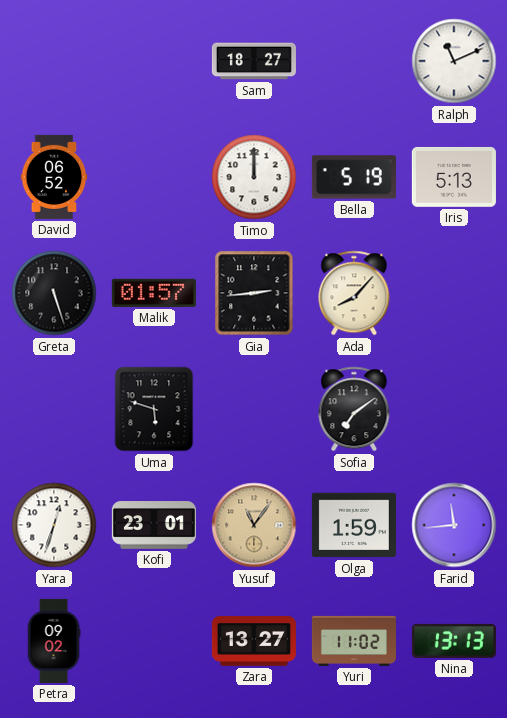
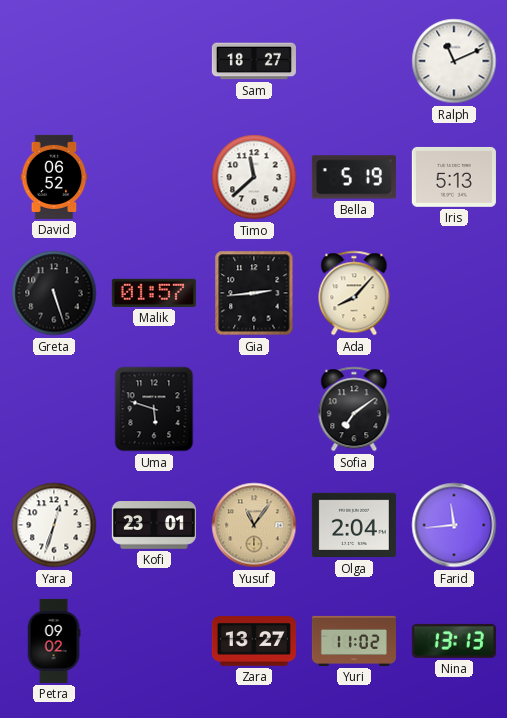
Timo: 12:00 -> 11:38
Olga: 1:59 -> 2:04
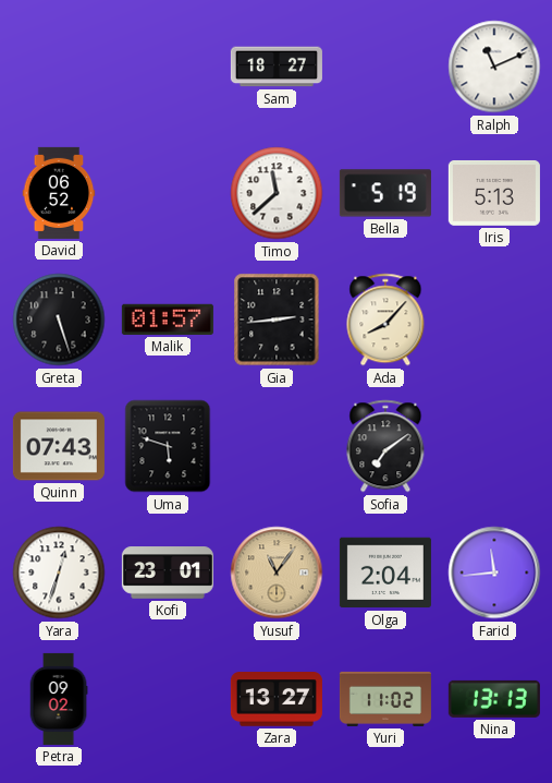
Quinn: none -> 07:43
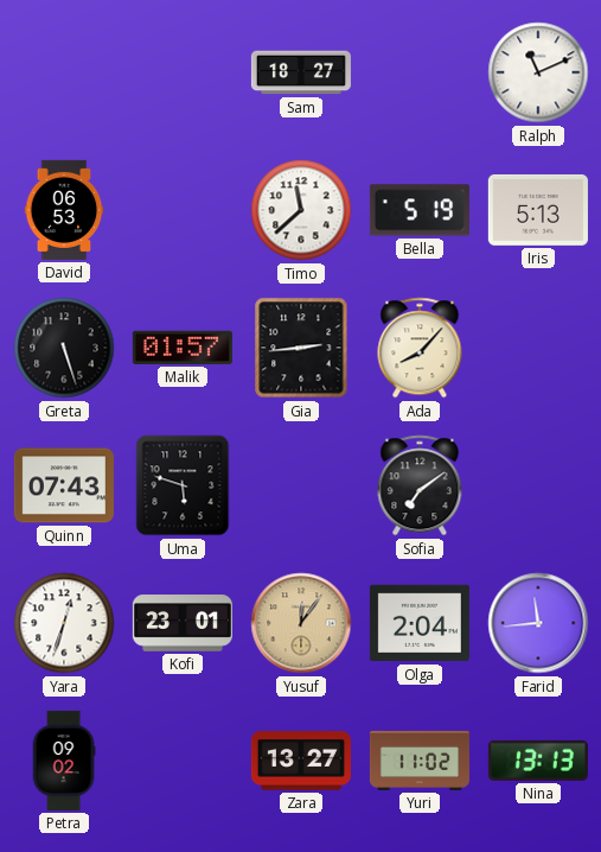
David: 06:52 -> 06:53
Yusuf: 11:06 -> 12:06
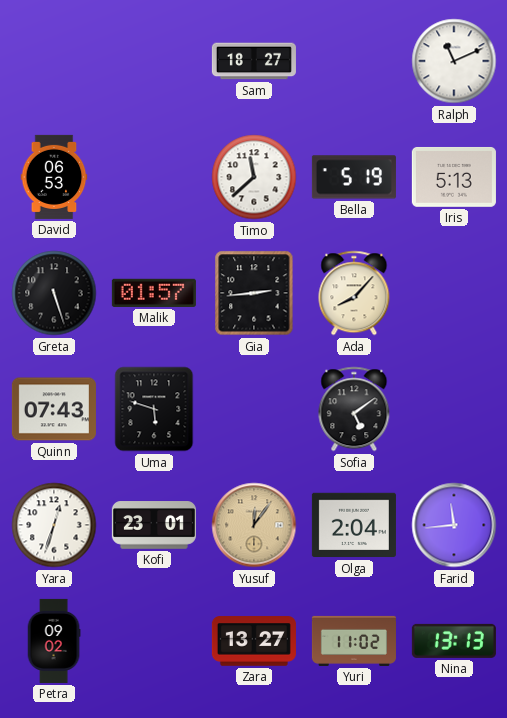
Sofia: 7:09 -> 5:09
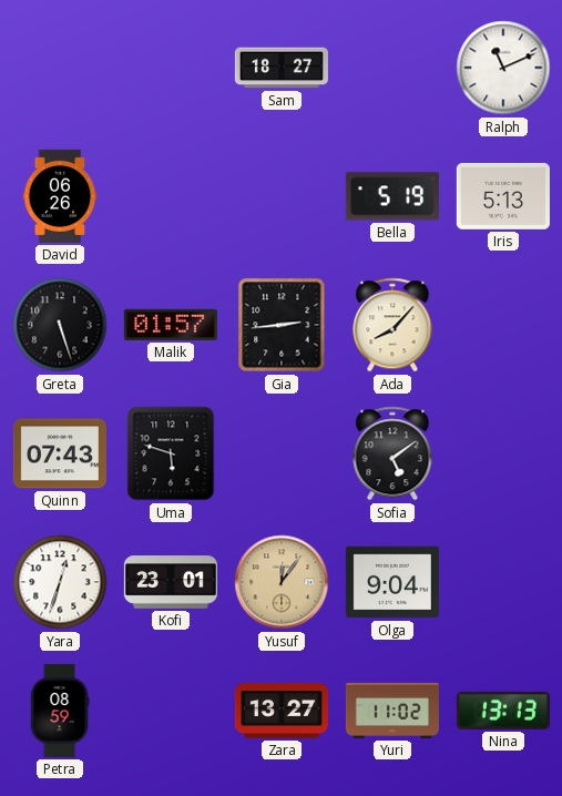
David: 06:53 -> 06:26
Timo: 11:38 -> none
Olga: 2:04 -> 9:04
Farid: 11:44 -> none
Petra: 09:02 -> 08:59
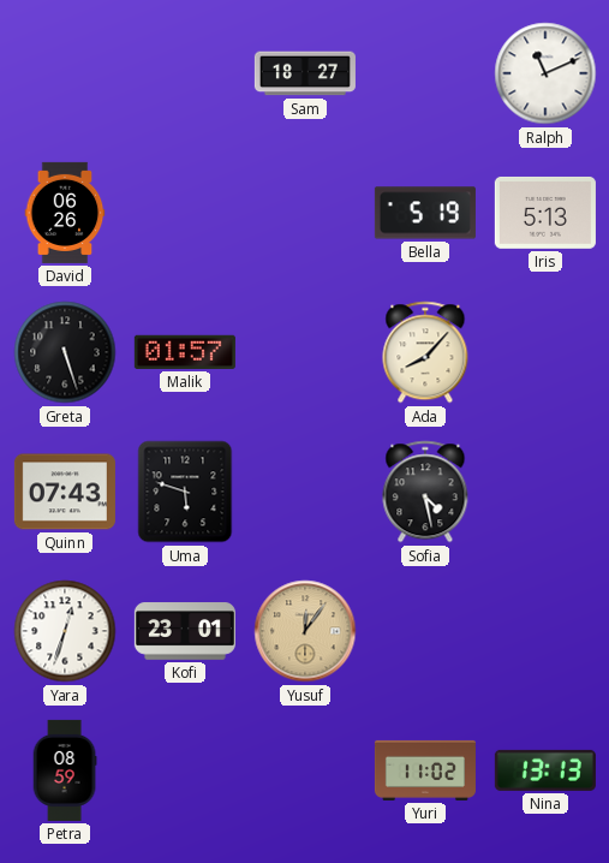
Gia: 2:44 -> none
Sofia: 5:09 -> 4:28
Olga: 9:04 -> none
Zara: 13:27 -> none
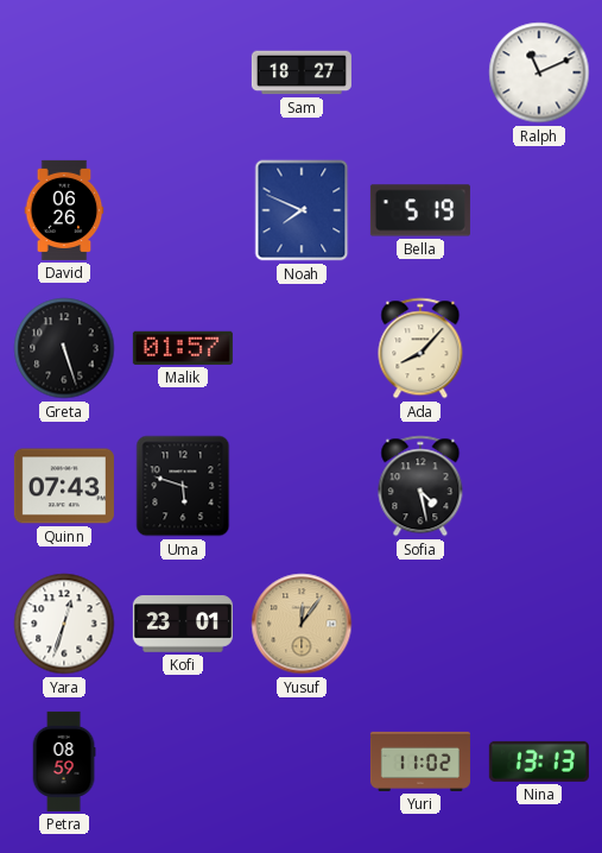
Noah: none -> 7:49
Iris: 5:13 -> none
